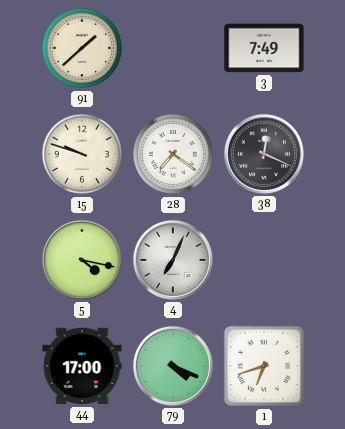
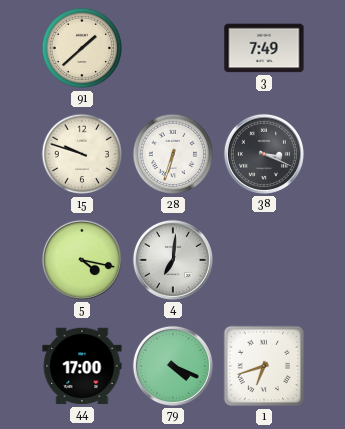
28: 7:21 -> 6:33
38: 12:19 -> 3:19
4: 7:04 -> 7:01
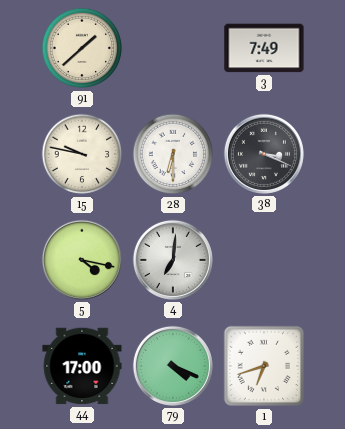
15: 9:48 -> 9:47
28: 6:33 -> 6:30
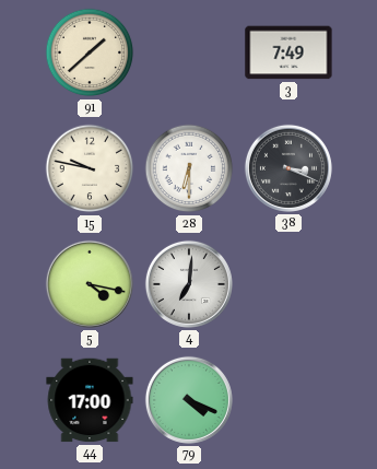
1: 6:42 -> none
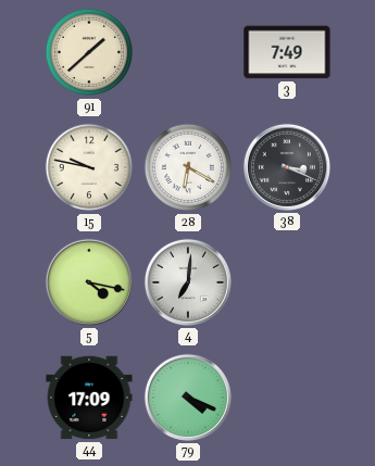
28: 6:30 -> 6:20
44: 17:00 -> 17:09
